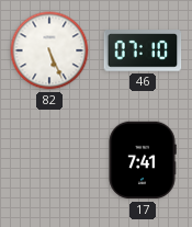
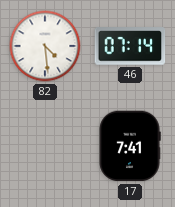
82: 5:26 -> 4:29
46: 07:10 -> 07:14
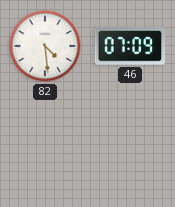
46: 07:14 -> 07:09
17: 7:41 -> none
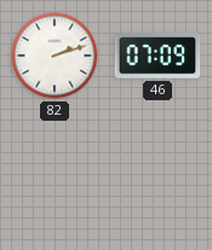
82: 4:29 -> 2:12
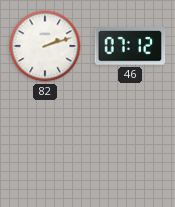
46: 07:09 -> 07:12
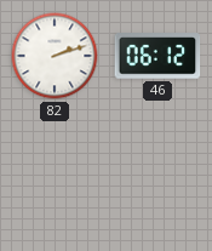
46: 07:12 -> 06:12
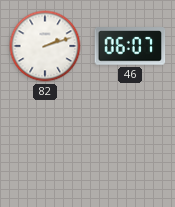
46: 06:12 -> 06:07
